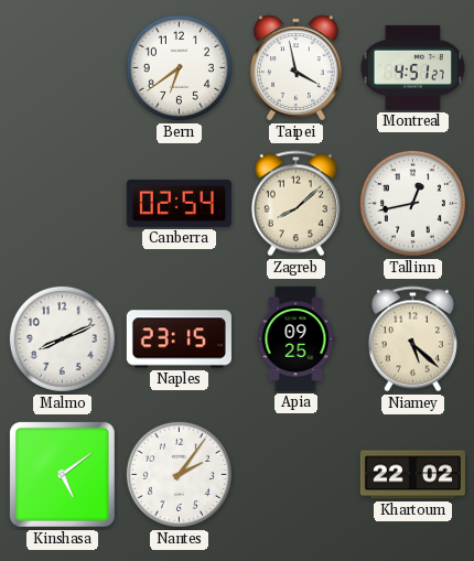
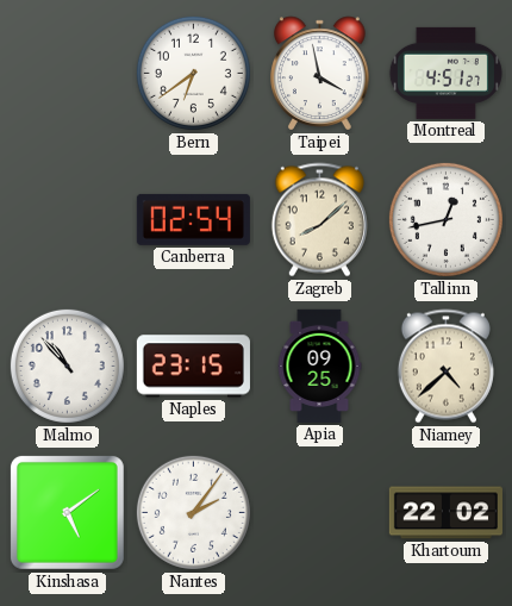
Malmo: 8:11 -> 10:53
Niamey: 5:22 -> 4:38
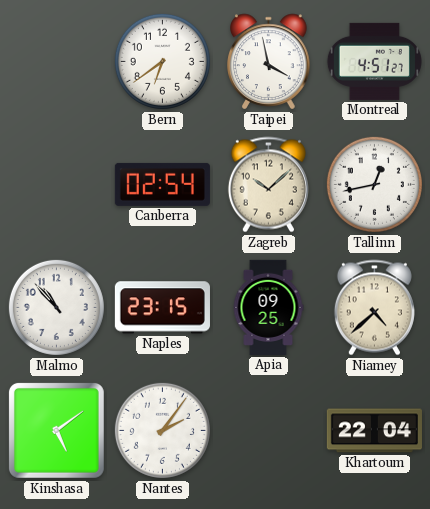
Zagreb: 8:08 -> 10:08
Khartoum: 22:02 -> 22:04
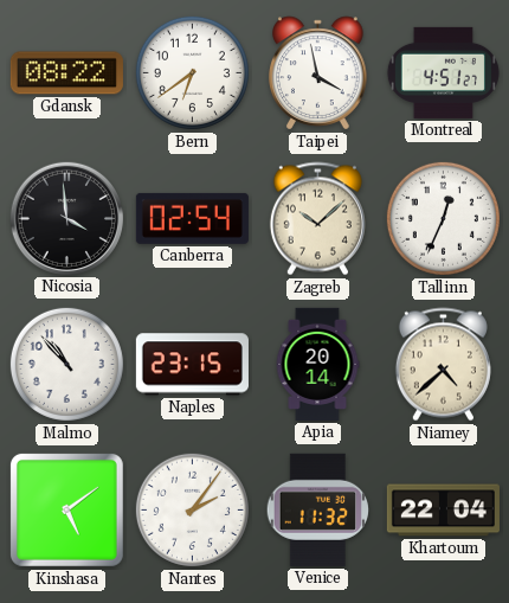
Gdansk: none -> 08:22
Nicosia: none -> 3:59
Tallinn: 12:43 -> 12:34
Apia: 09:25 -> 20:14
Venice: none -> 11:32
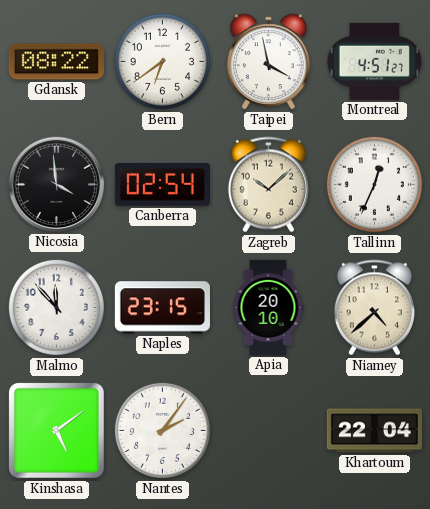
Malmo: 10:53 -> 11:53
Apia: 20:14 -> 20:10
Venice: 11:32 -> none
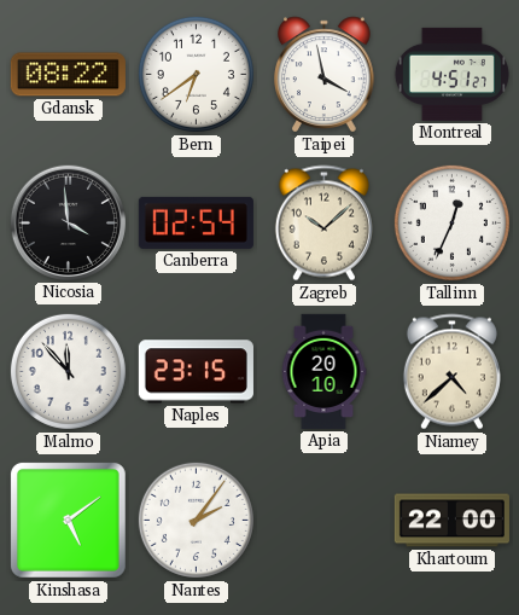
Khartoum: 22:04 -> 22:00
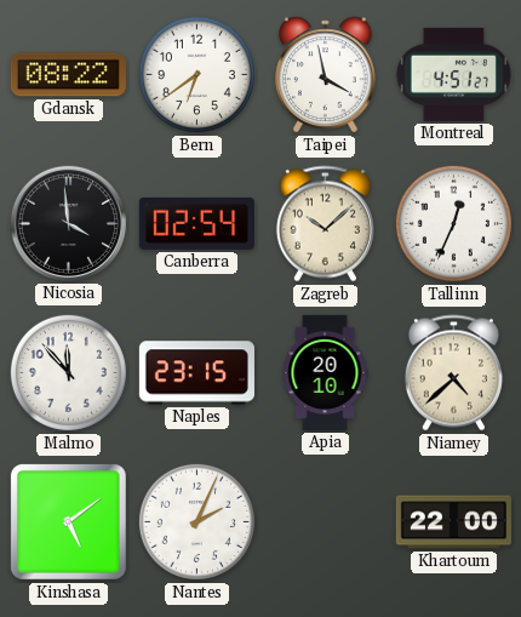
Nantes: 2:06 -> 2:04
